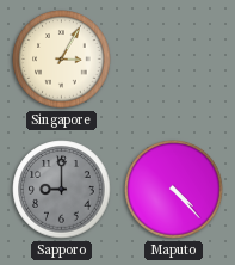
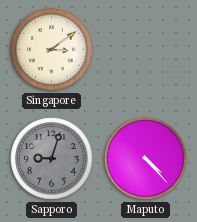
Singapore: 3:05 -> 3:09
Sapporo: 9:00 -> 9:03
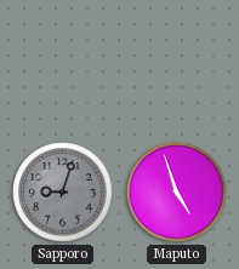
Singapore: 3:09 -> none
Maputo: 4:23 -> 4:57
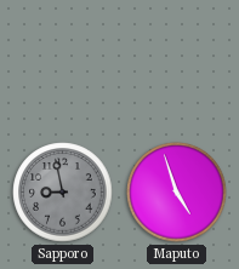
Sapporo: 9:03 -> 8:58
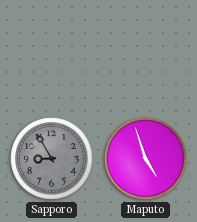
Sapporo: 8:58 -> 8:55
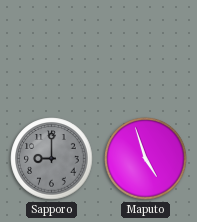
Sapporo: 8:55 -> 9:00
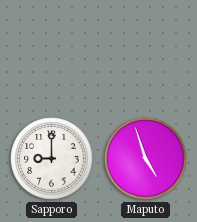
Sapporo dial: grey -> white
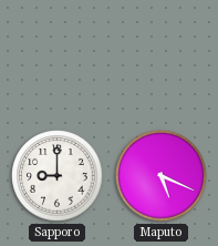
Maputo: 4:57 -> 5:19
